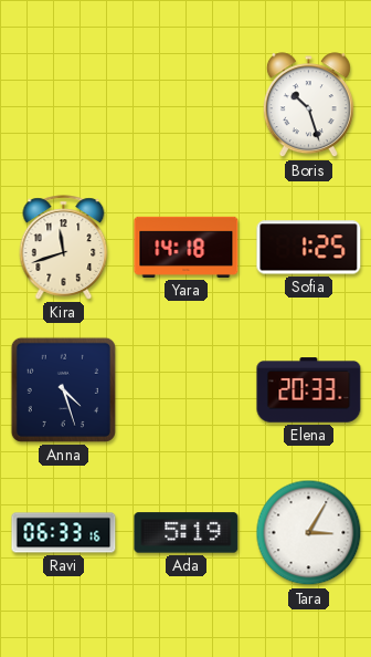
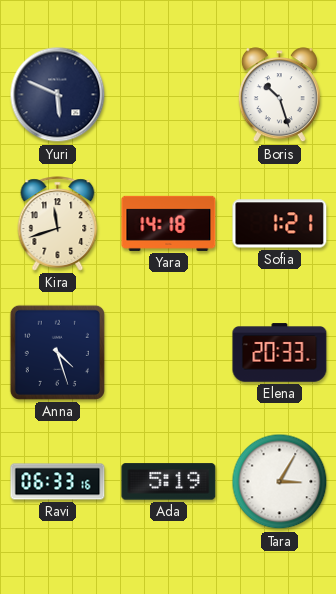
Yuri: none -> 5:49
Sofia: 1:25 -> 1:21
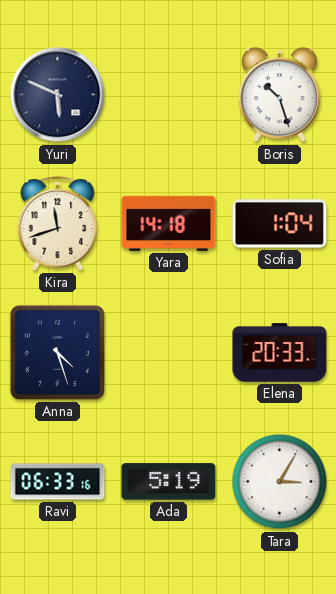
Sofia: 1:21 -> 1:04
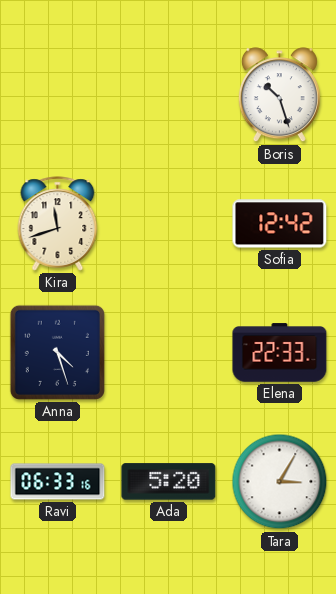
Yuri: 5:49 -> none
Yara: 14:18 -> none
Sofia: 1:04 -> 12:42
Elena: 20:33 -> 22:33
Ada: 5:19 -> 5:20
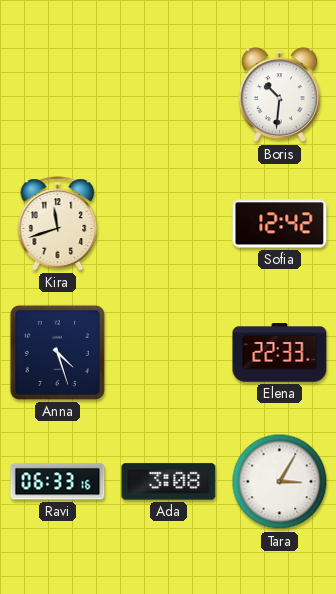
Boris: 10:27 -> 10:31
Ada: 5:20 -> 3:08
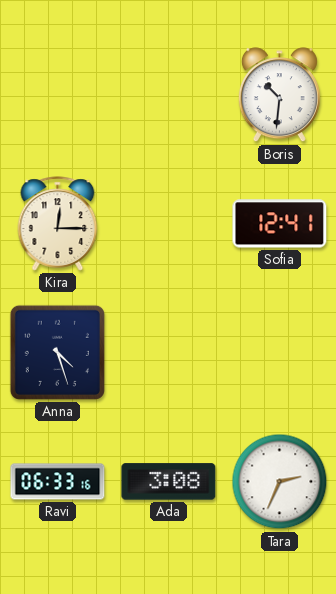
Kira: 11:42 -> 12:15
Sofia: 12:42 -> 12:41
Elena: 22:33 -> none
Tara: 3:05 -> 2:34
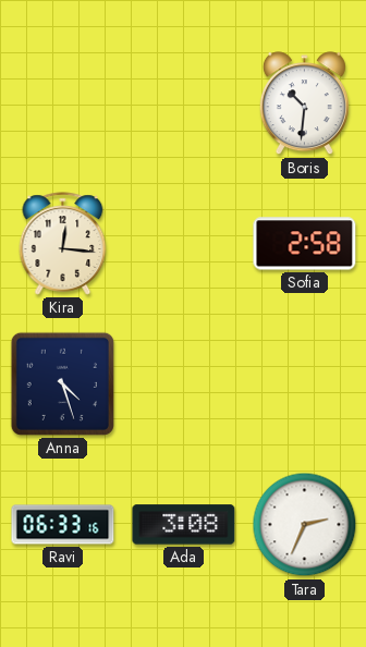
Kira: 12:15 -> 12:16
Sofia: 12:41 -> 2:58
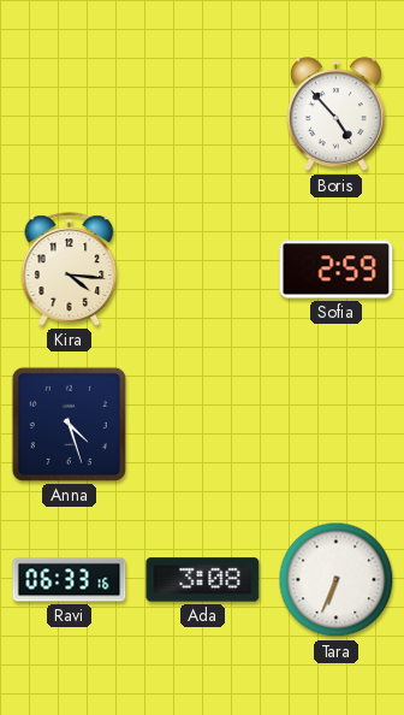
Boris: 10:31 -> 4:53
Kira: 12:16 -> 4:16
Sofia: 2:58 -> 2:59
Tara: 2:34 -> 6:34
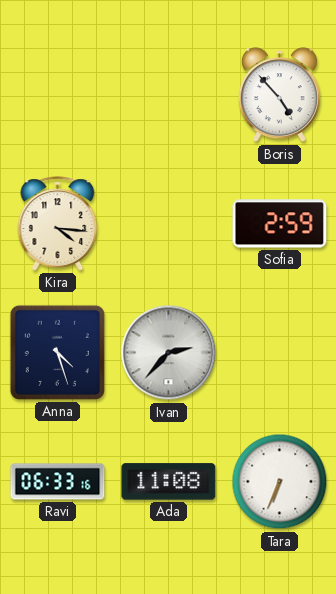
Ivan: none -> 2:37
Ada: 3:08 -> 11:08
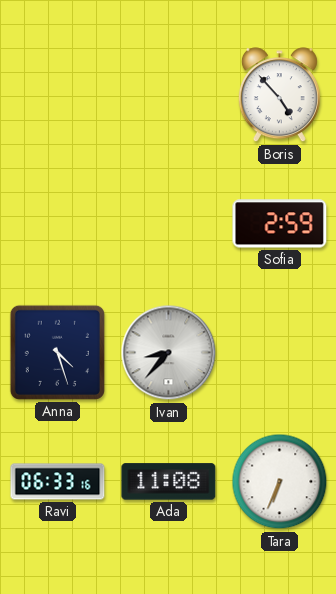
Kira: 4:16 -> none
Ivan: 2:37 -> 8:37
